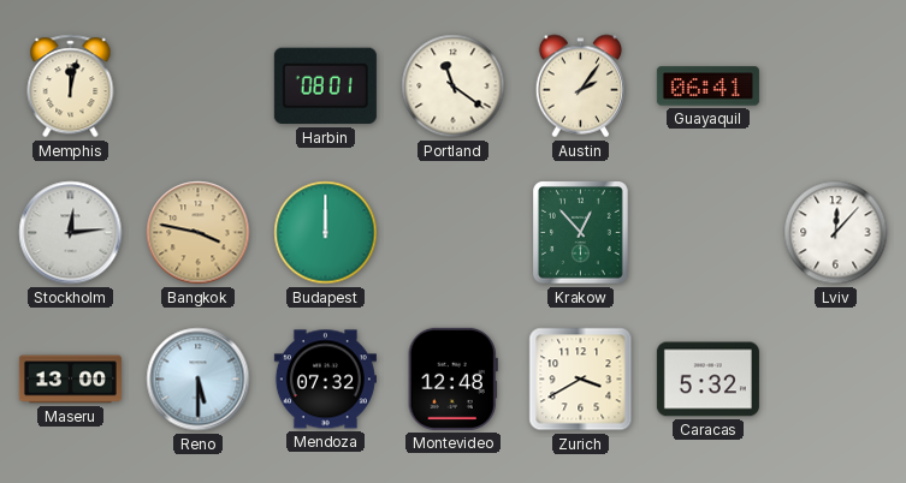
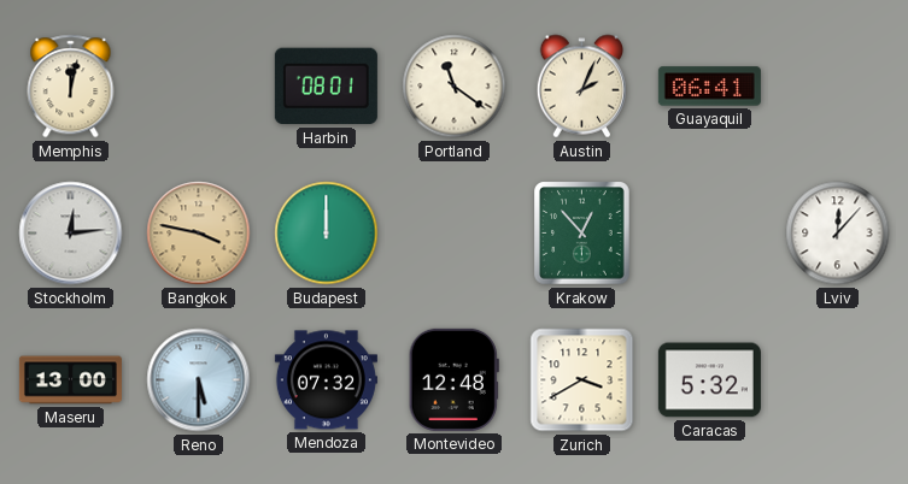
Austin: 2:06 -> 2:04
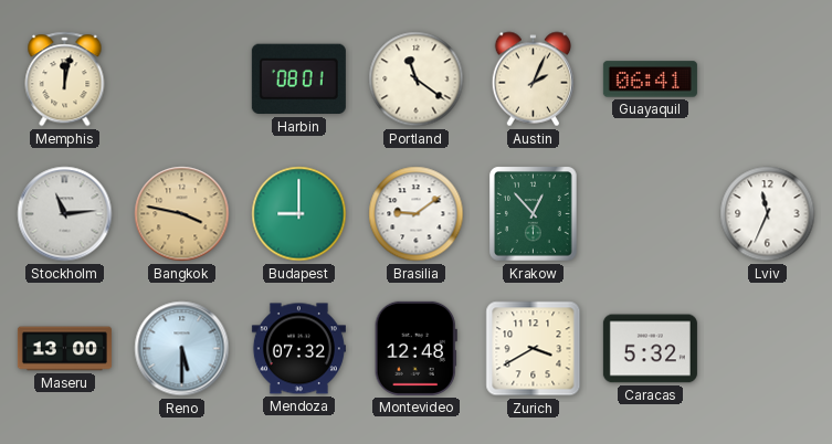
Stockholm: 12:14 -> 11:14
Budapest: 12:00 -> 9:00
Brasilia: none -> 9:09
Lviv: 12:07 -> 11:34
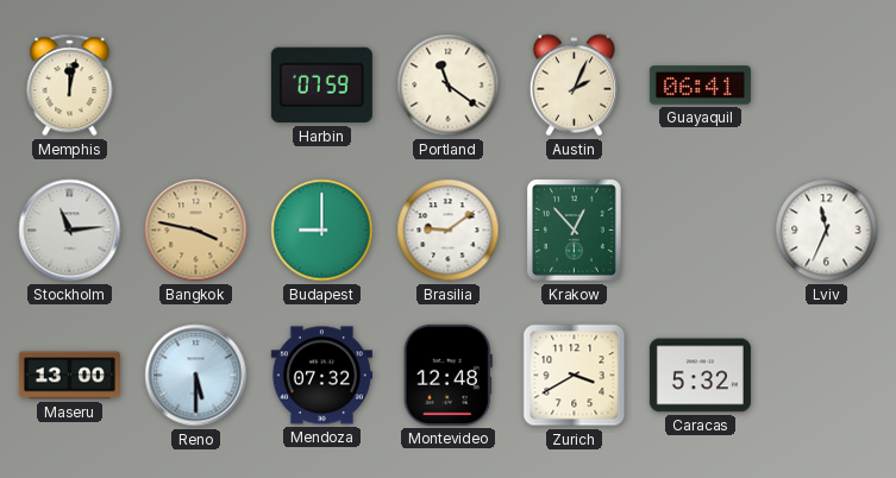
Harbin: 08:01 -> 07:59
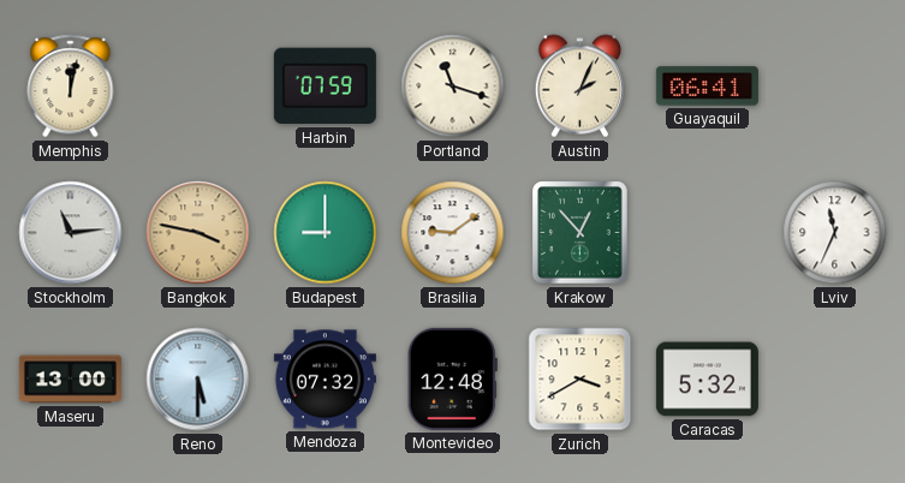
Portland: 11:21 -> 11:18
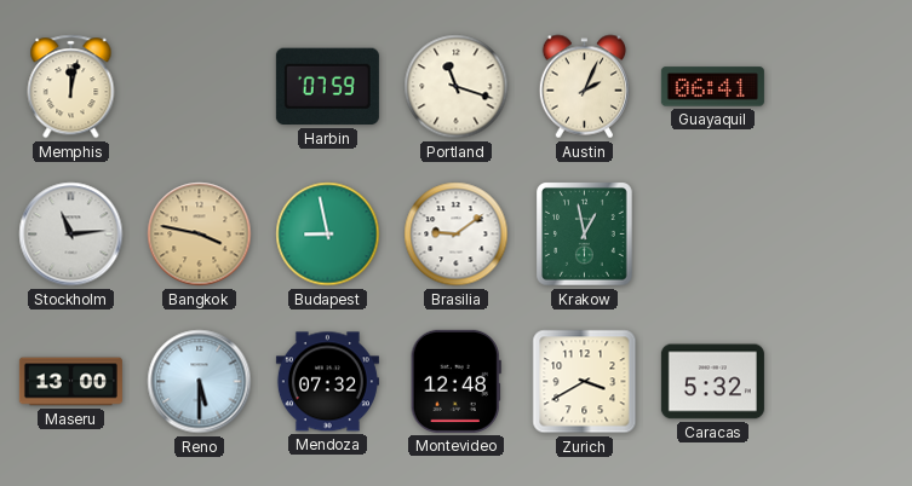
Budapest: 9:00 -> 8:58
Krakow: 12:53 -> 12:58
Lviv: 11:34 -> none
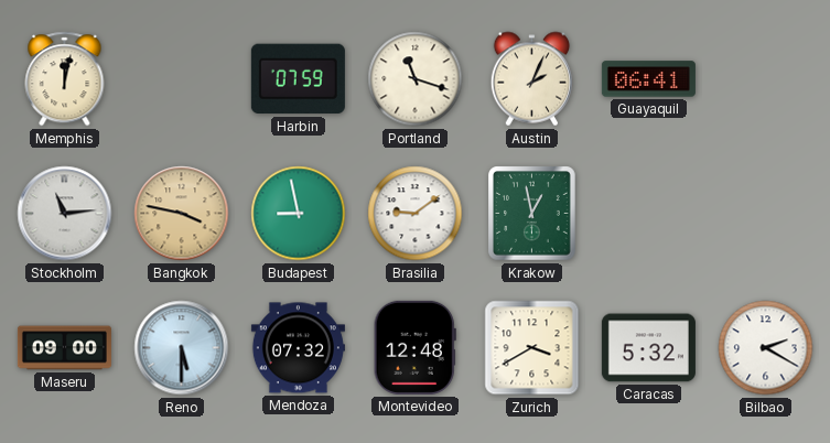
Maseru: 13:00 -> 09:00
Bilbao: none -> 2:20
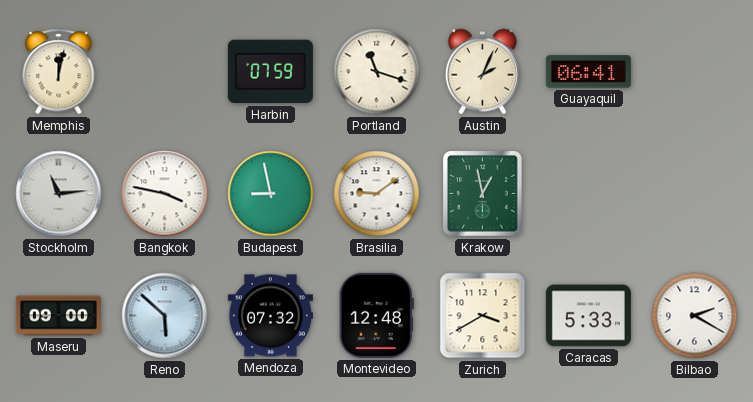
Bangkok dial: champagne -> white
Reno: 5:30 -> 5:52
Caracas: 5:32 -> 5:33
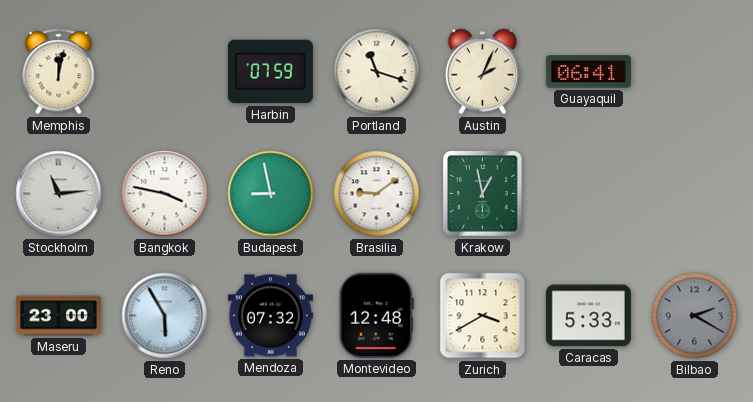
Maseru: 09:00 -> 23:00
Reno: 5:52 -> 5:55
Bilbao dial: white -> grey
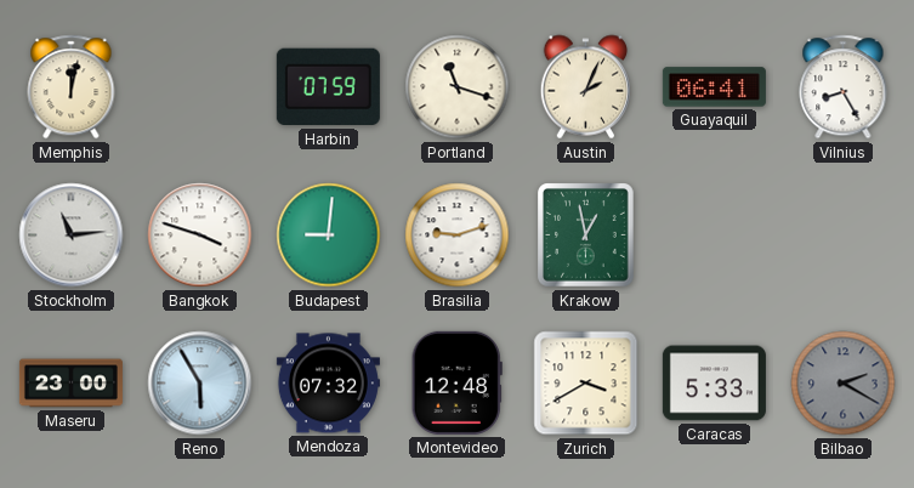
Vilnius: none -> 8:25
Bangkok: 3:47 -> 3:48
Budapest: 8:58 -> 9:01
Brasilia: 9:09 -> 9:12
